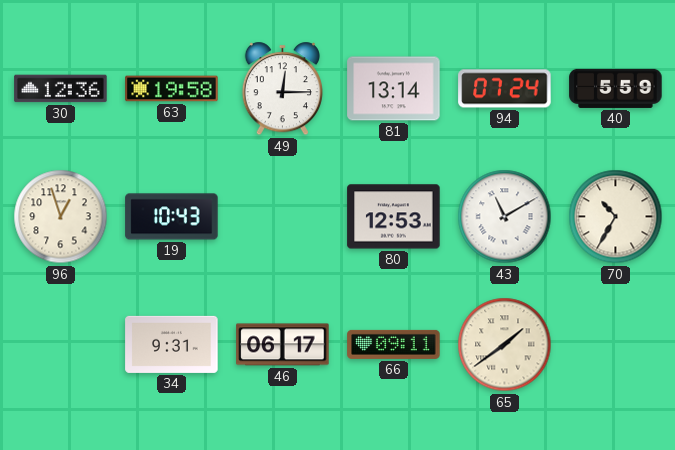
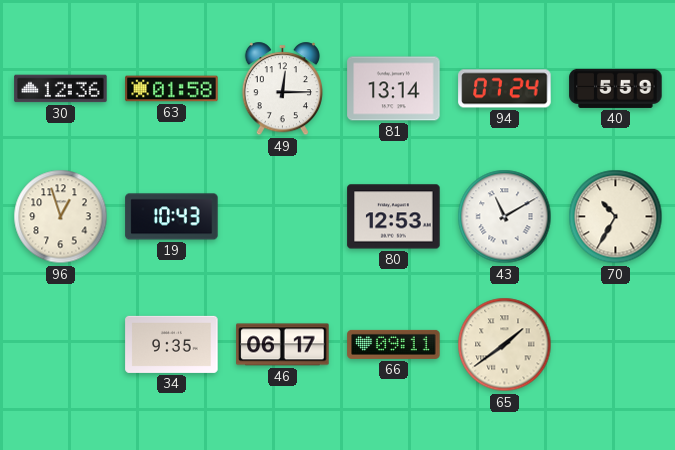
63: 19:58 -> 01:58
34: 9:31 -> 9:35
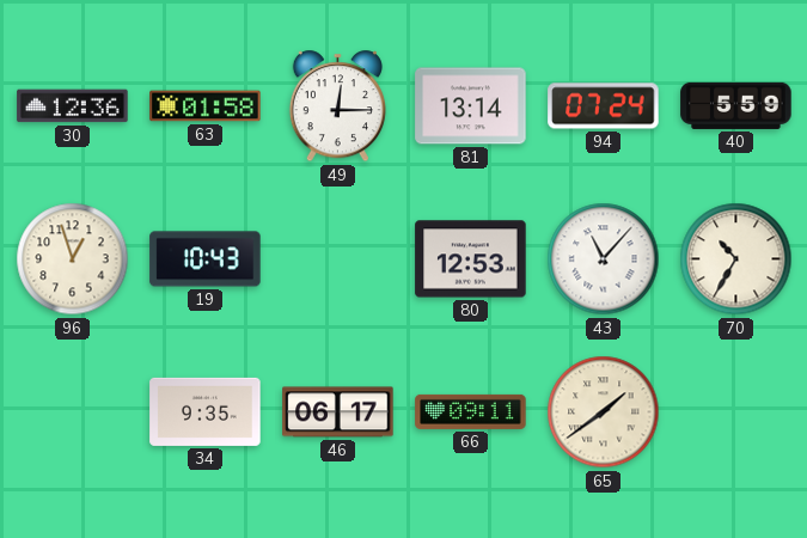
43: 11:10 -> 11:07
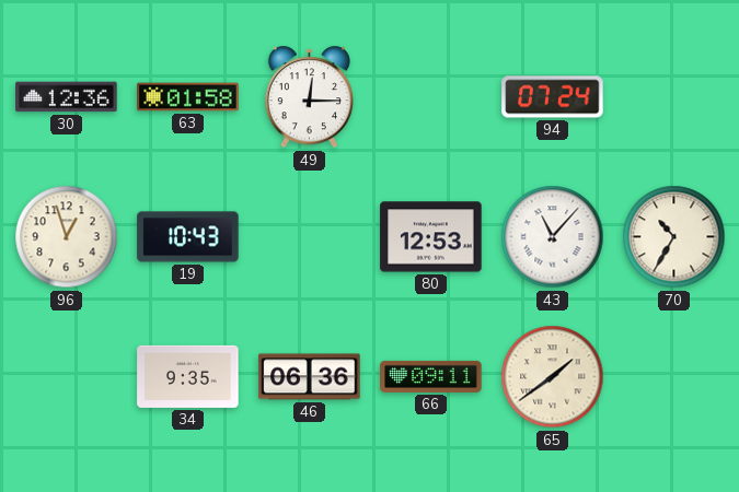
81: 13:14 -> none
40: 5:59 -> none
46: 06:17 -> 06:36
